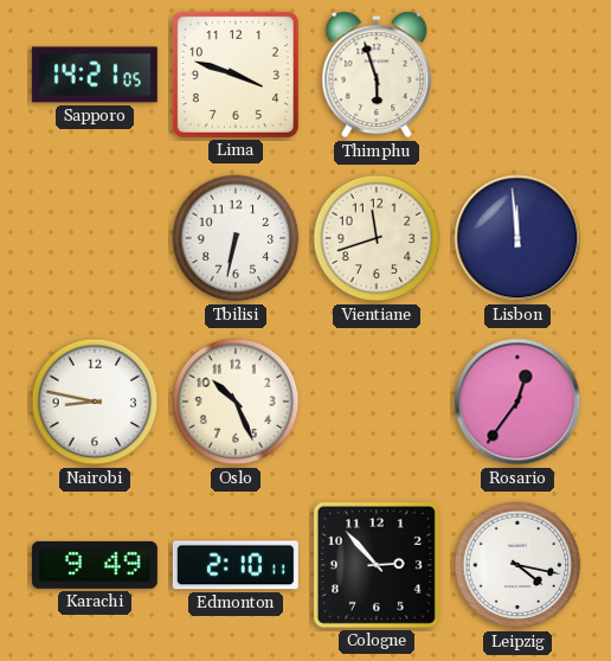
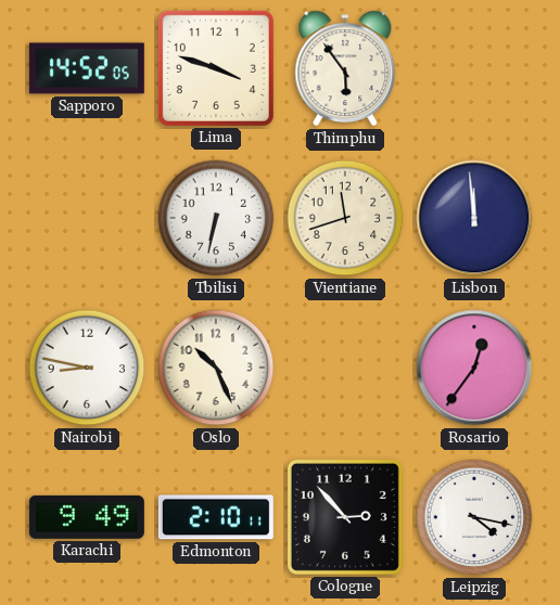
Sapporo: 14:21 -> 14:52
Thimphu: 5:57 -> 5:54
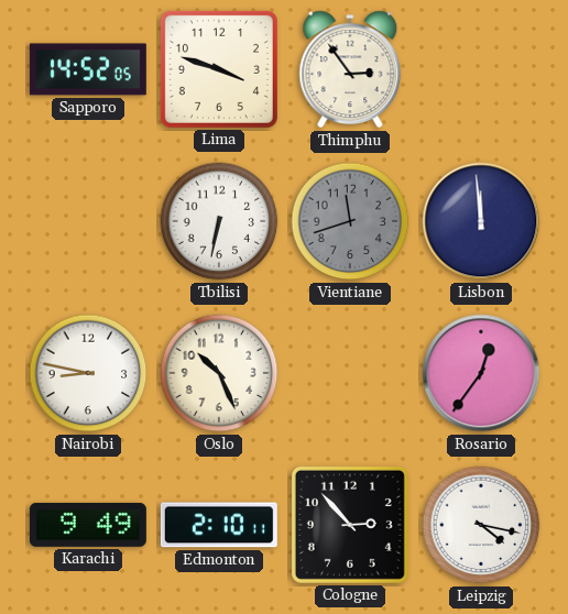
Thimphu: 5:54 -> 2:54
Vientiane dial: cream -> grey
